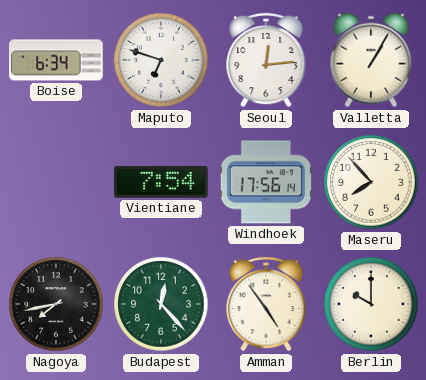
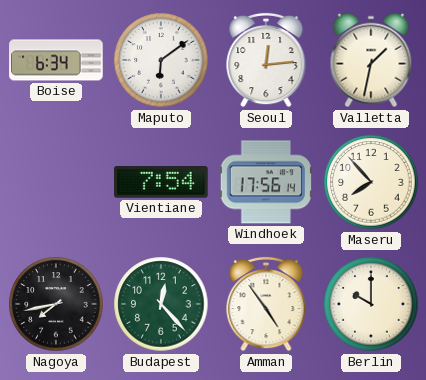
Maputo: 6:48 -> 6:09
Valletta: 1:05 -> 1:32
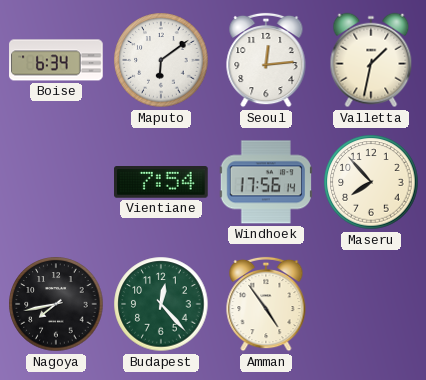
Berlin: 10:00 -> none
